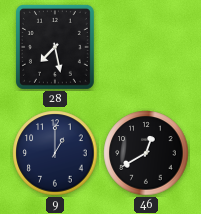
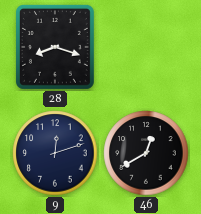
28: 7:28 -> 8:18
9: 1:00 -> 12:12
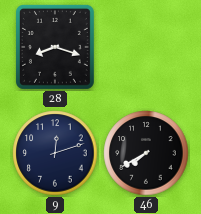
46: 12:40 -> 7:40
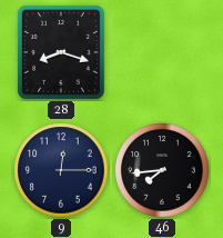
9: 12:12 -> 12:15
46: 7:40 -> 7:44
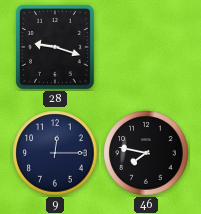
28: 8:18 -> 9:18
46: 7:44 -> 7:47
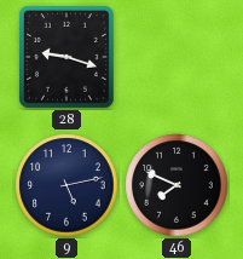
9: 12:15 -> 5:13
46: 7:47 -> 7:49
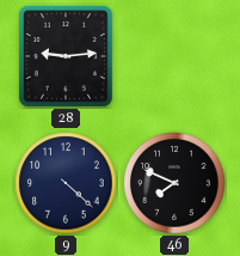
28: 9:18 -> 9:14
9: 5:13 -> 4:22
